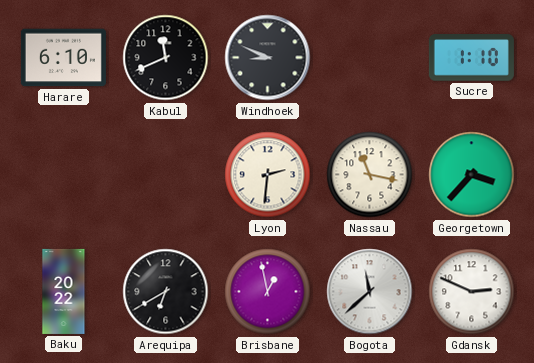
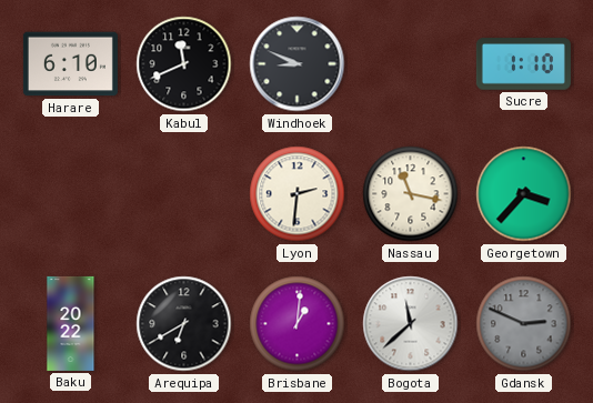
Brisbane: 12:58 -> 1:01
Gdansk dial: white -> grey
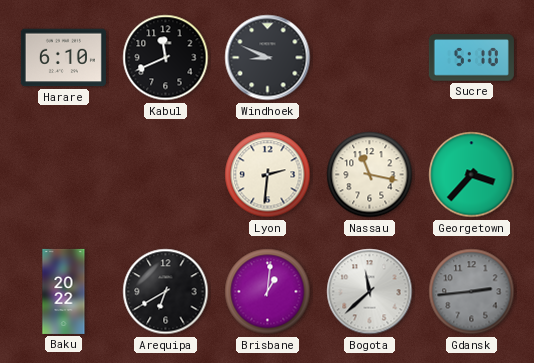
Sucre: 1:10 -> 5:10
Gdansk: 2:49 -> 2:44
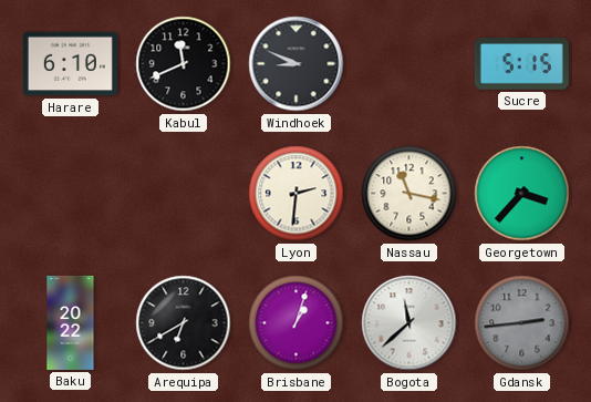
Sucre: 5:10 -> 5:15
Brisbane: 1:01 -> 1:03
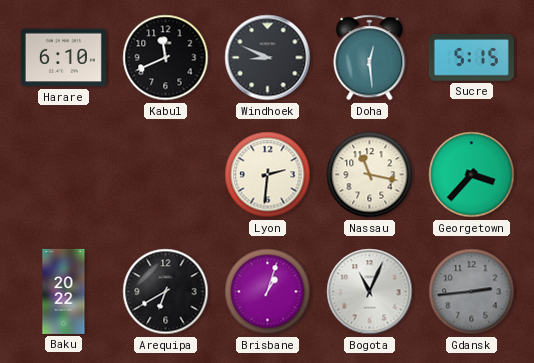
Doha: none -> 12:29
Bogota: 11:38 -> 11:04
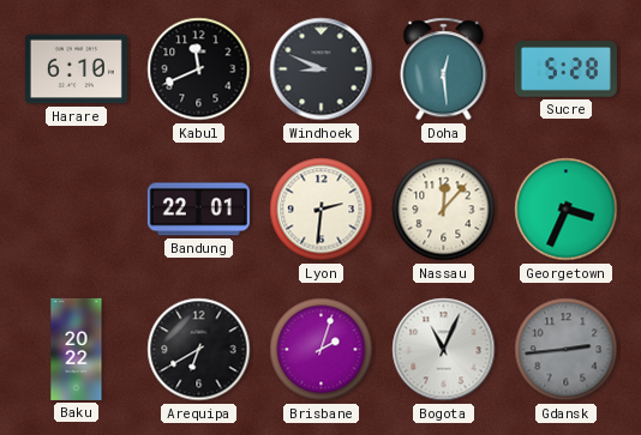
Sucre: 5:15 -> 5:28
Bandung: none -> 22:01
Nassau: 11:17 -> 12:07
Georgetown: 3:37 -> 3:34
Brisbane: 1:03 -> 2:03
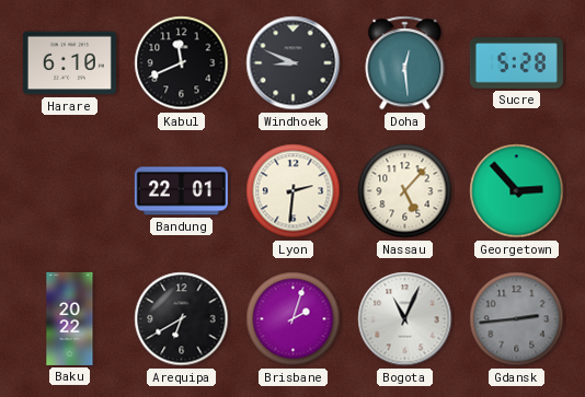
Nassau: 12:07 -> 5:07
Georgetown: 3:34 -> 2:53
